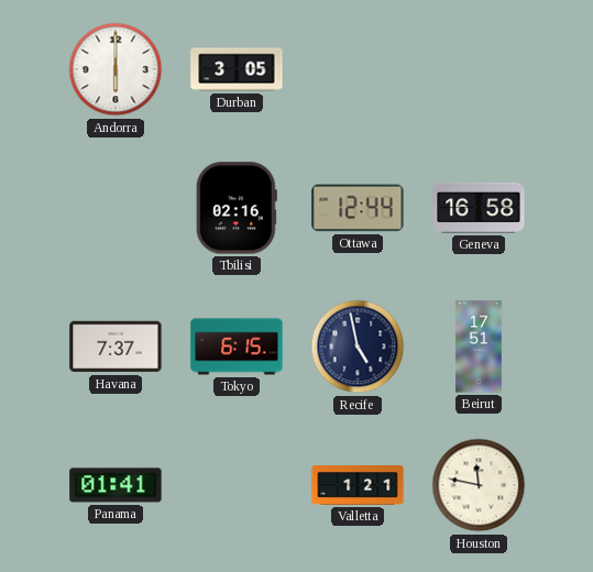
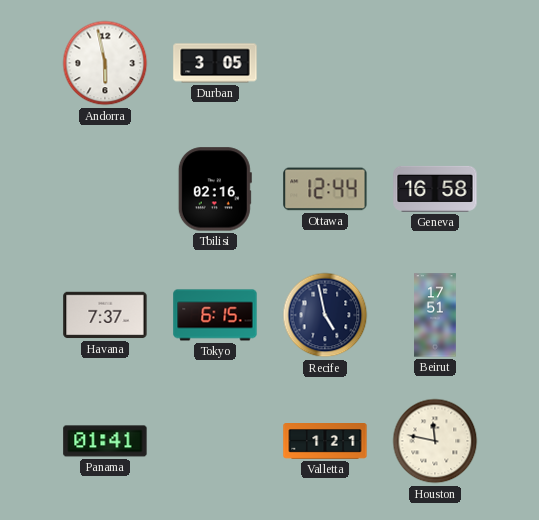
Andorra: 6:00 -> 5:58
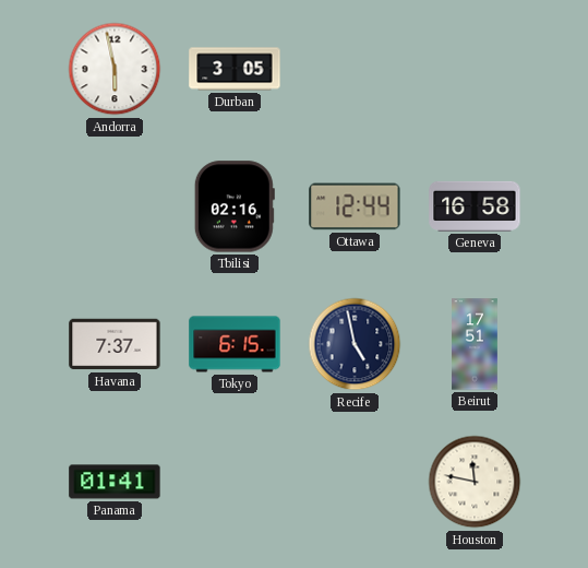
Valletta: 1:21 -> none
